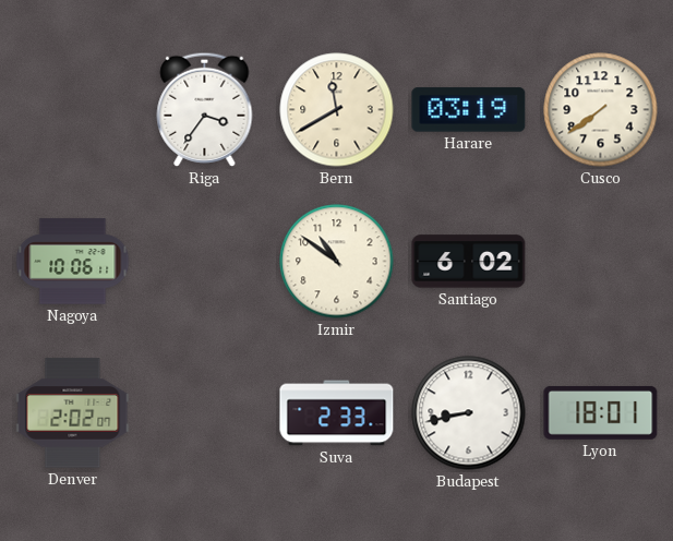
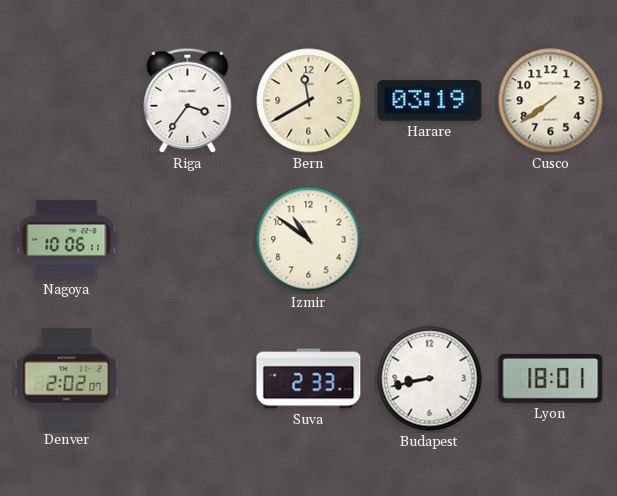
Santiago: 6:02 -> none
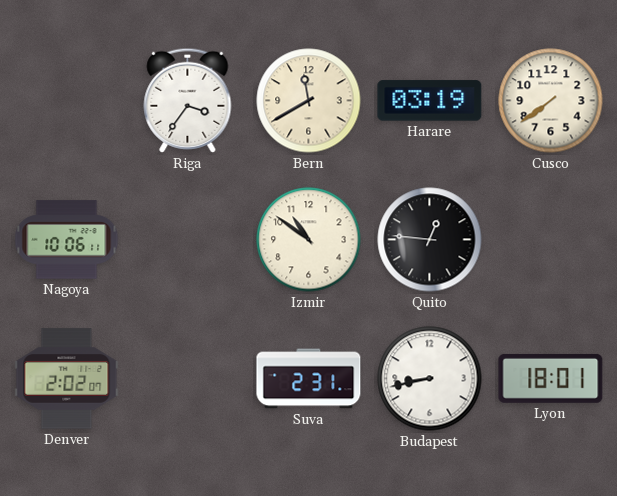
Quito: none -> 12:46
Suva: 2:33 -> 2:31
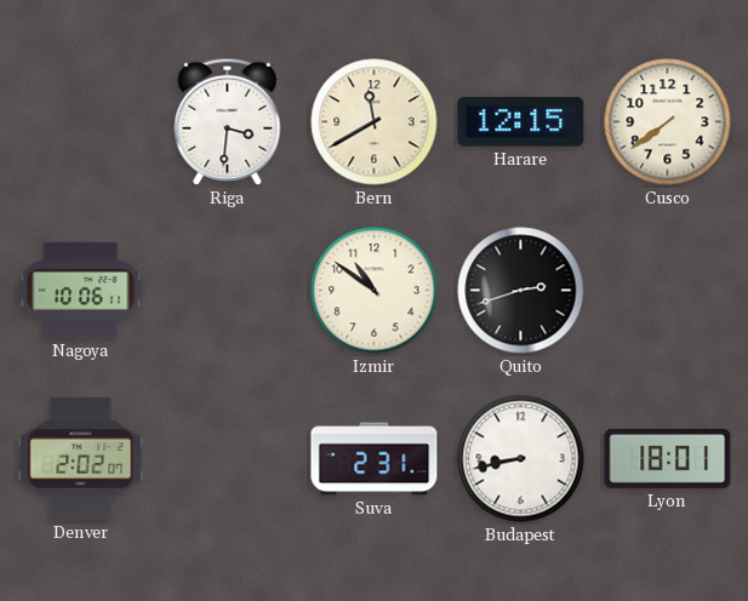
Riga: 3:36 -> 3:31
Harare: 03:19 -> 12:15
Quito: 12:46 -> 2:42
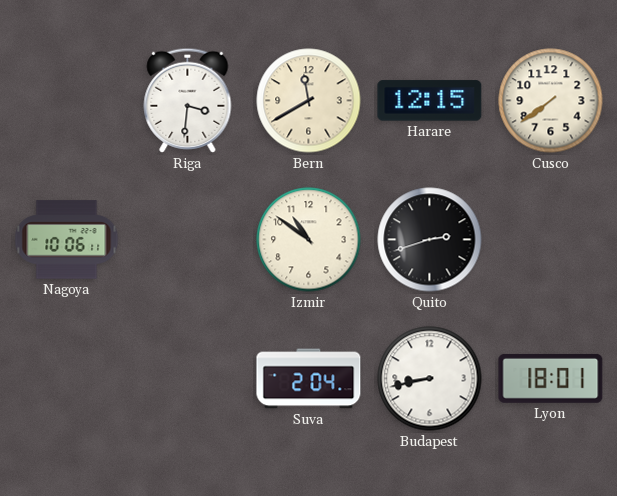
Denver: 2:02 -> none
Suva: 2:31 -> 2:04
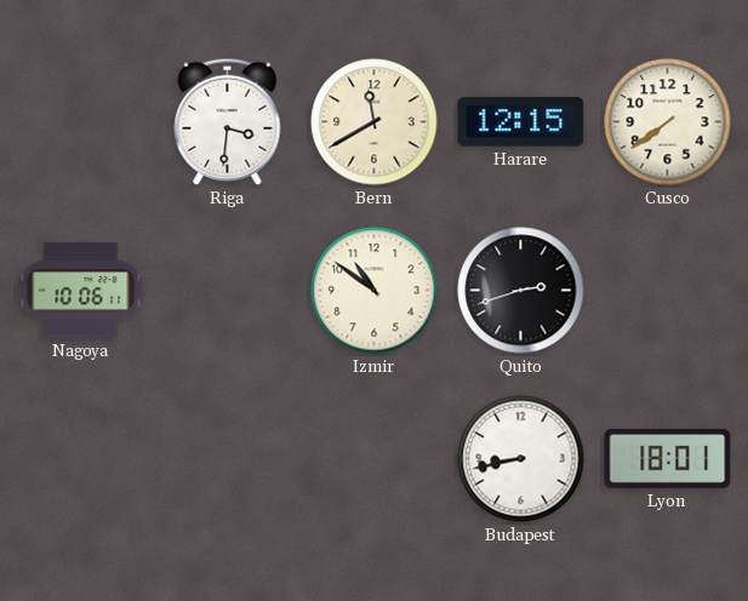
Suva: 2:04 -> none
